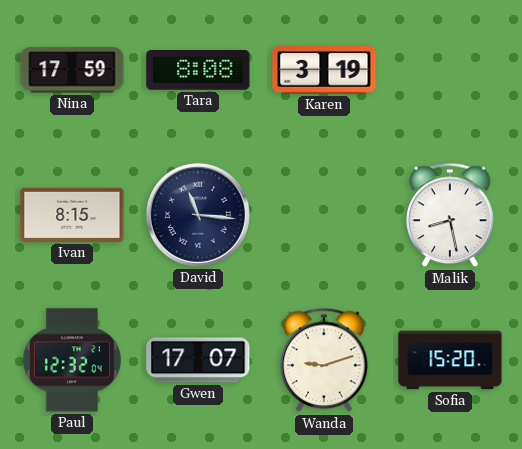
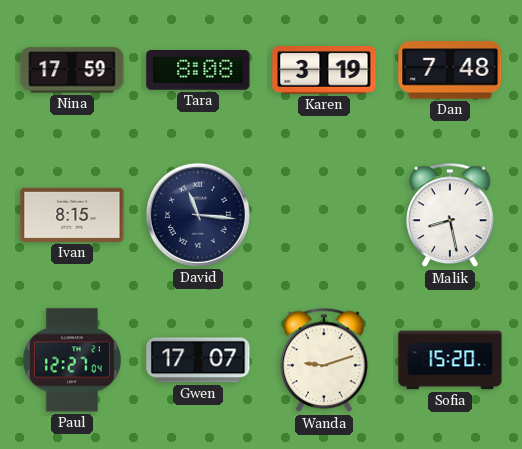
Dan: none -> 7:48
Paul: 12:32 -> 12:27
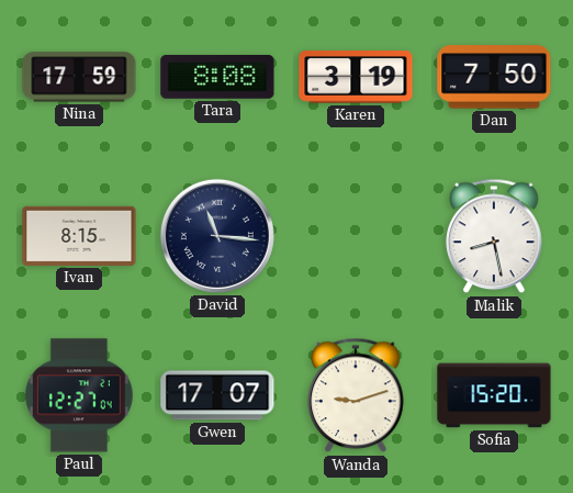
Dan: 7:48 -> 7:50
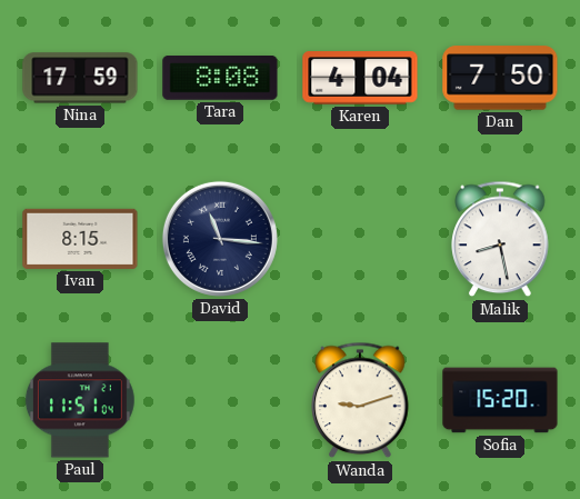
Karen: 3:19 -> 4:04
Paul: 12:27 -> 11:51
Gwen: 17:07 -> none
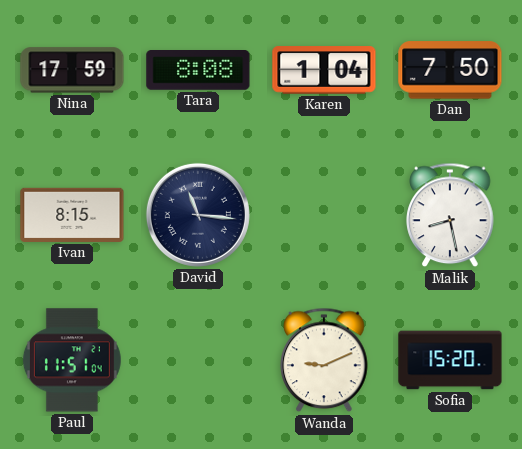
Karen: 4:04 -> 1:04
Wanda: 9:12 -> 9:11
